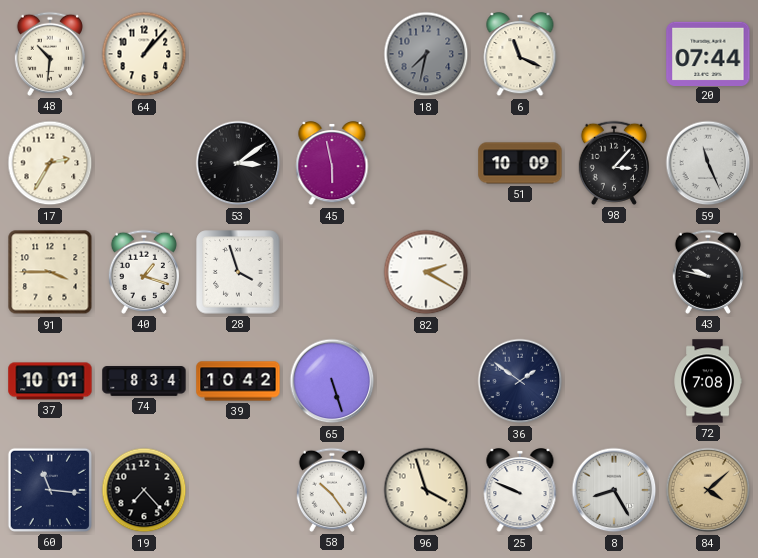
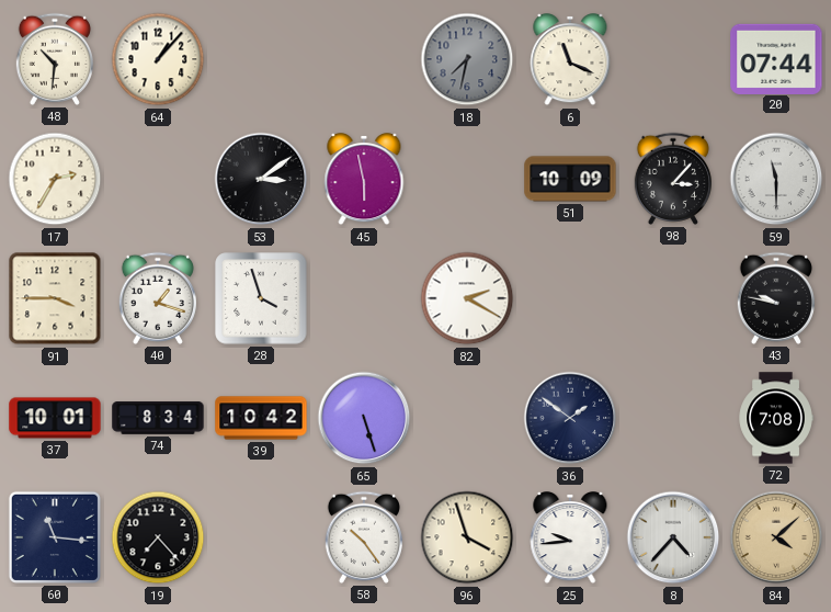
59: 11:26 -> 11:30
25: 9:49 -> 9:44
8: 8:25 -> 4:37
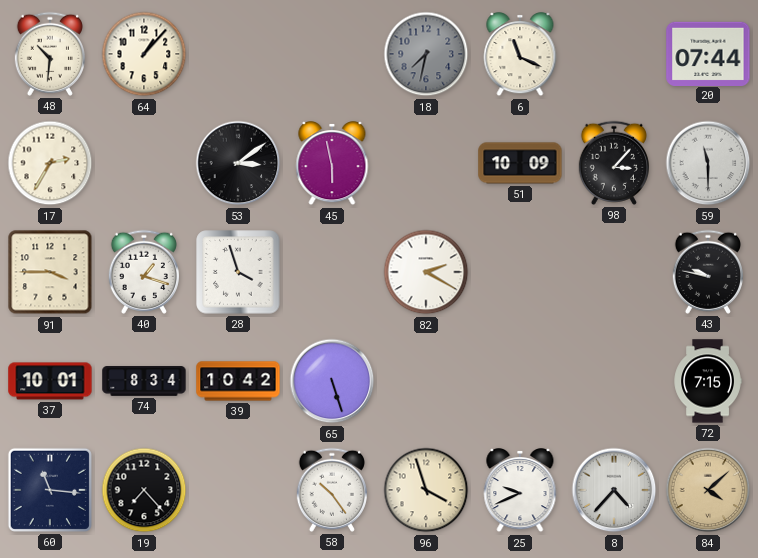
36: 1:51 -> none
72: 7:08 -> 7:15
25: 9:44 -> 9:41
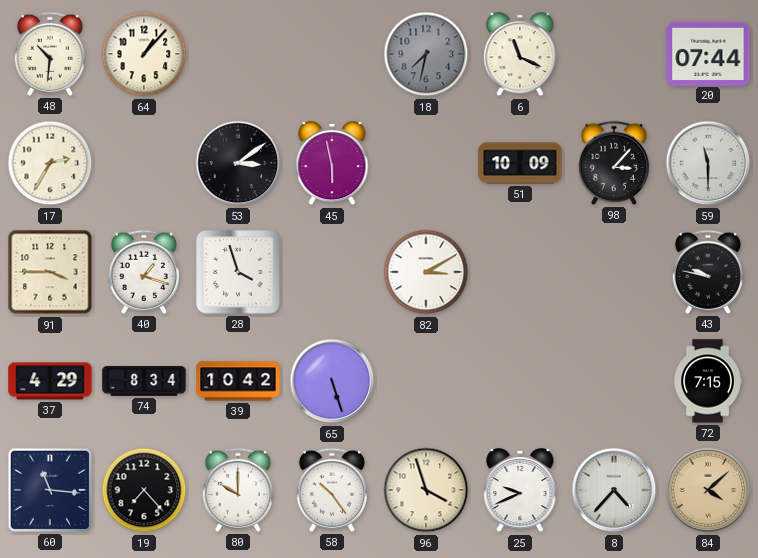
82: 2:20 -> 3:10
37: 10:01 -> 4:29
80: none -> 10:00
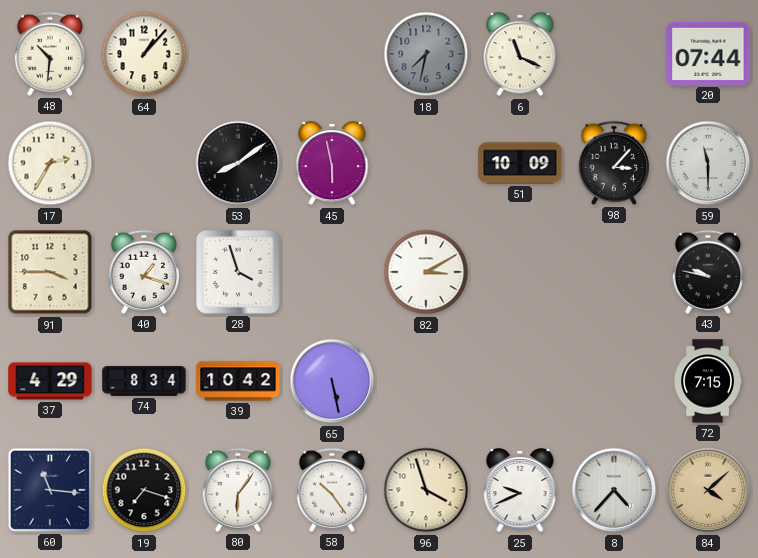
53: 3:09 -> 8:09
65: 5:27 -> 5:28
19: 7:23 -> 7:18
80: 10:00 -> 6:06
